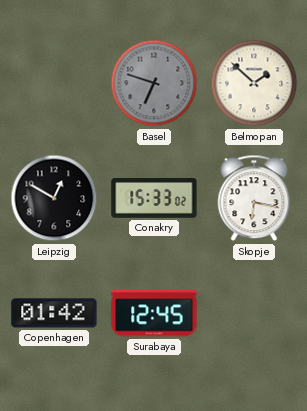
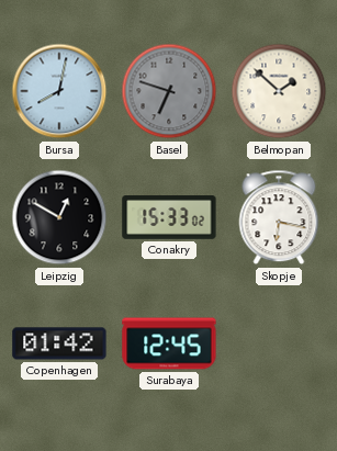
Bursa: none -> 8:02
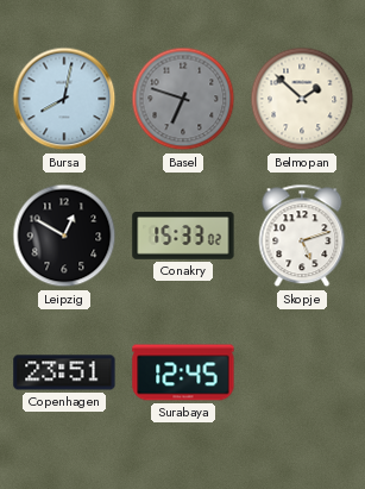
Skopje: 6:17 -> 5:12
Copenhagen: 01:42 -> 23:51
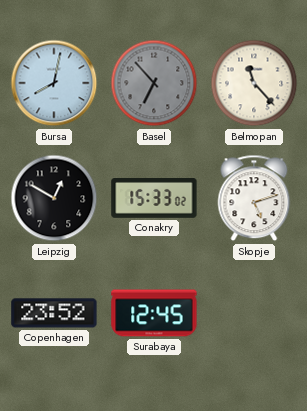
Basel: 6:48 -> 6:53
Belmopan: 1:52 -> 11:23
Copenhagen: 23:51 -> 23:52
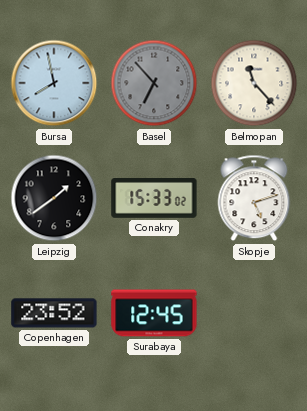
Bursa: 8:02 -> 7:58
Leipzig: 12:50 -> 1:39
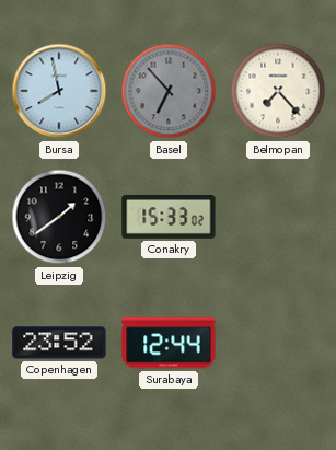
Belmopan: 11:23 -> 7:23
Skopje: 5:12 -> none
Surabaya: 12:45 -> 12:44
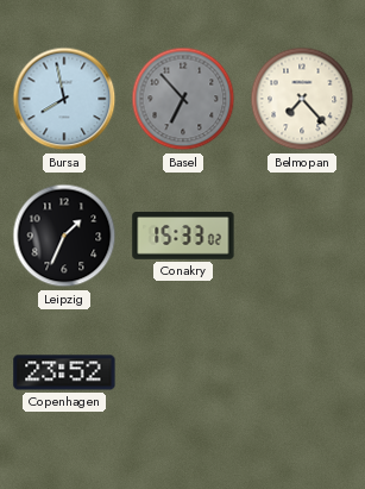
Leipzig: 1:39 -> 1:34
Surabaya: 12:44 -> none
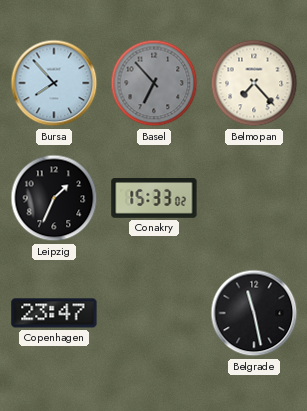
Bursa: 7:58 -> 7:53
Copenhagen: 23:52 -> 23:47
Belgrade: none -> 11:28
